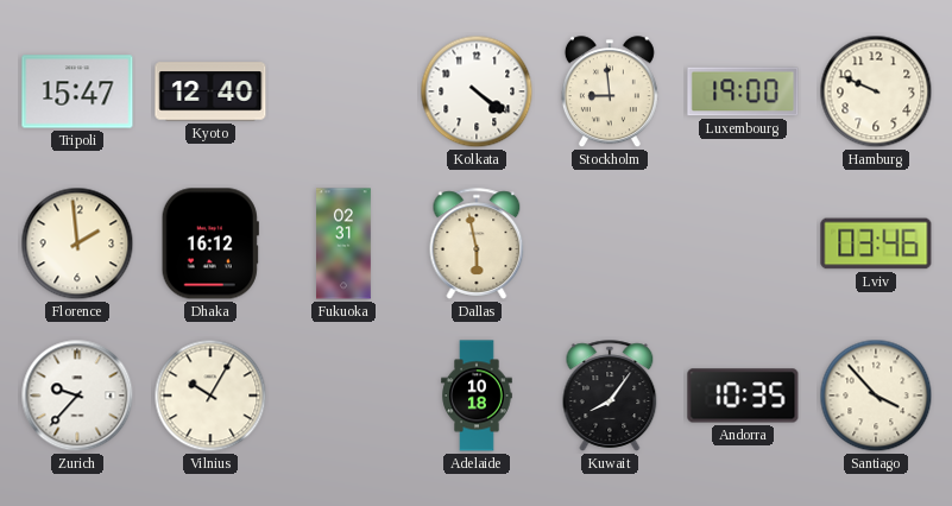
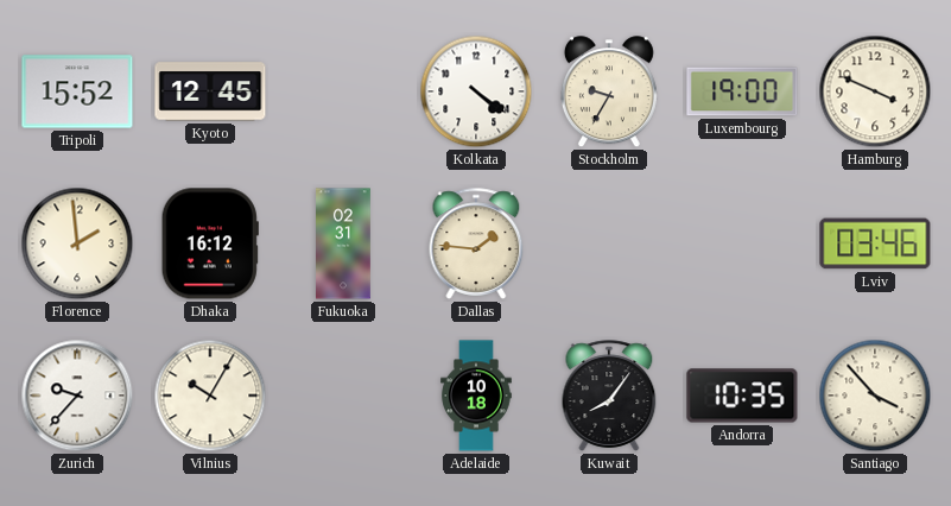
Tripoli: 15:47 -> 15:52
Kyoto: 12:40 -> 12:45
Stockholm: 8:59 -> 9:35
Hamburg: 9:49 -> 3:49
Dallas: 5:58 -> 1:46
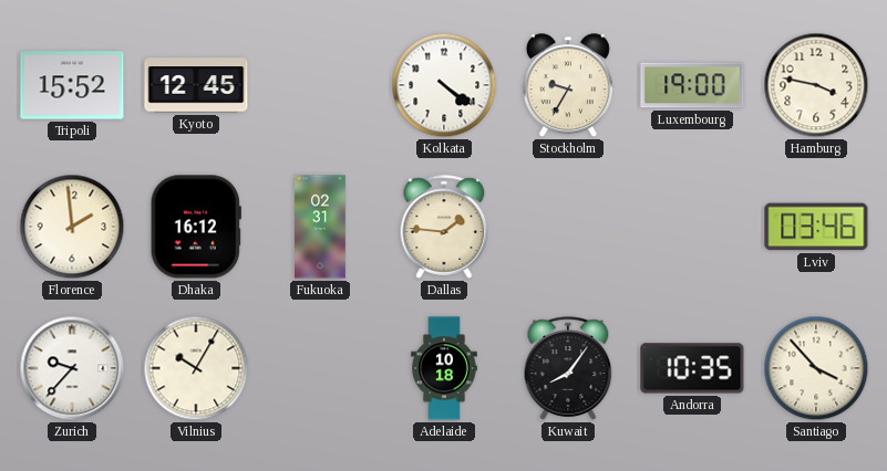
Hamburg: 3:49 -> 3:47
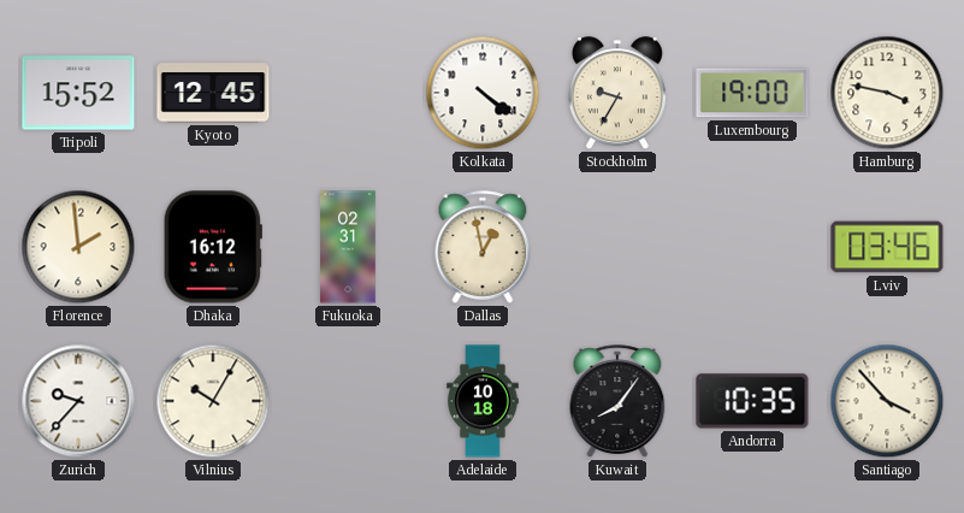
Dallas: 1:46 -> 12:58
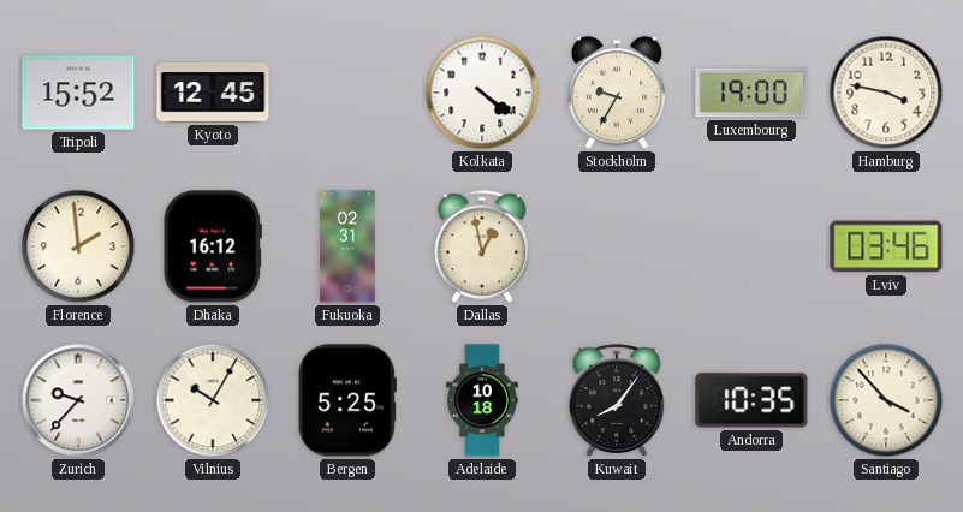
Bergen: none -> 5:25
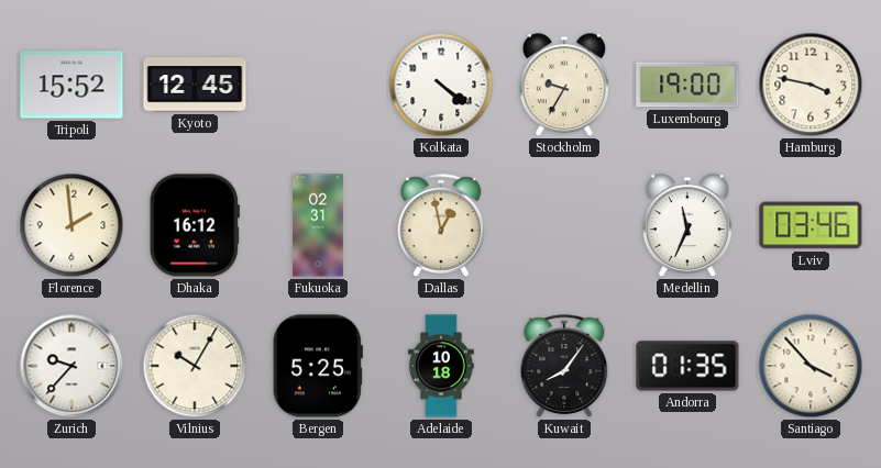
Medellin: none -> 11:34
Andorra: 10:35 -> 01:35
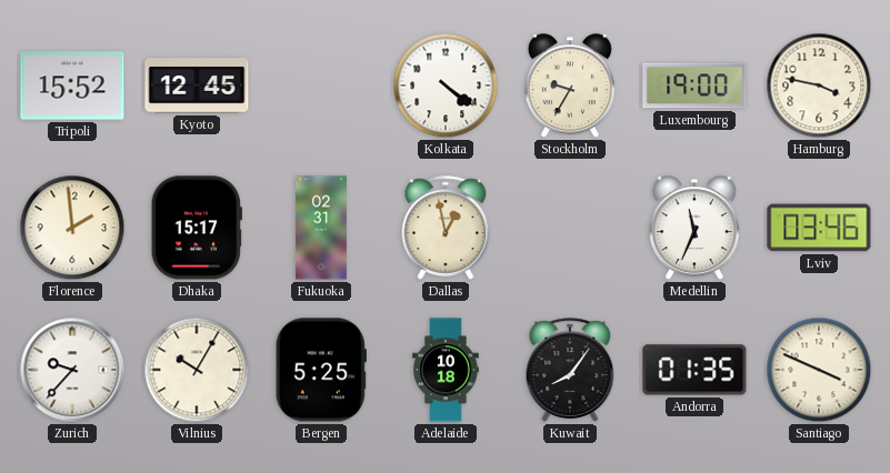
Dhaka: 16:12 -> 15:17
Santiago: 3:53 -> 3:49
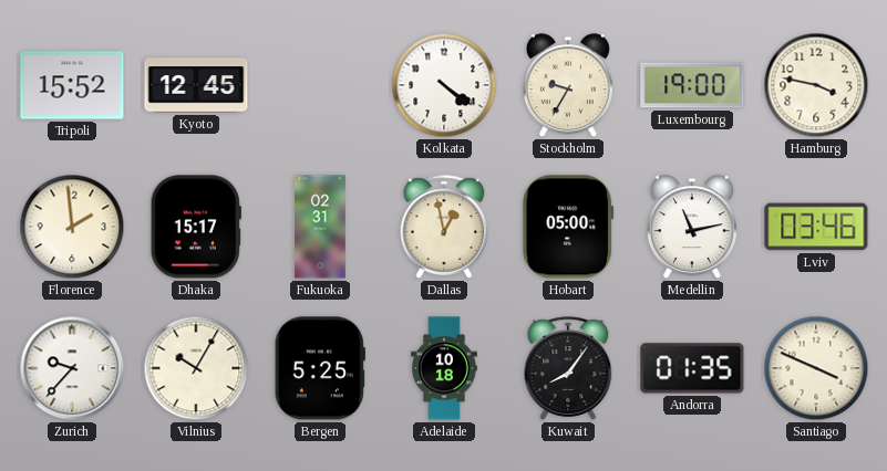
Hobart: none -> 05:00
Medellin: 11:34 -> 11:13
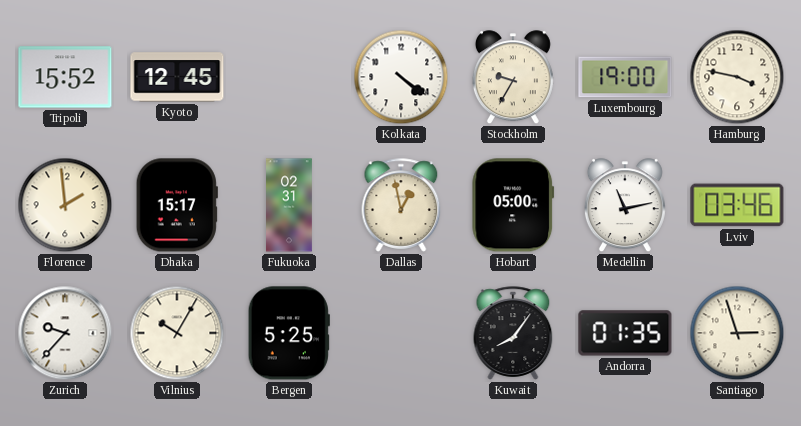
Adelaide: 10:18 -> none
Santiago: 3:49 -> 2:57
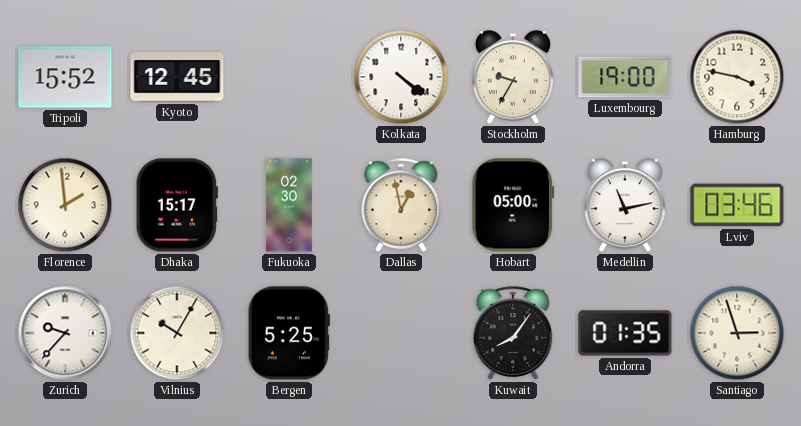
Fukuoka: 02:31 -> 02:30
